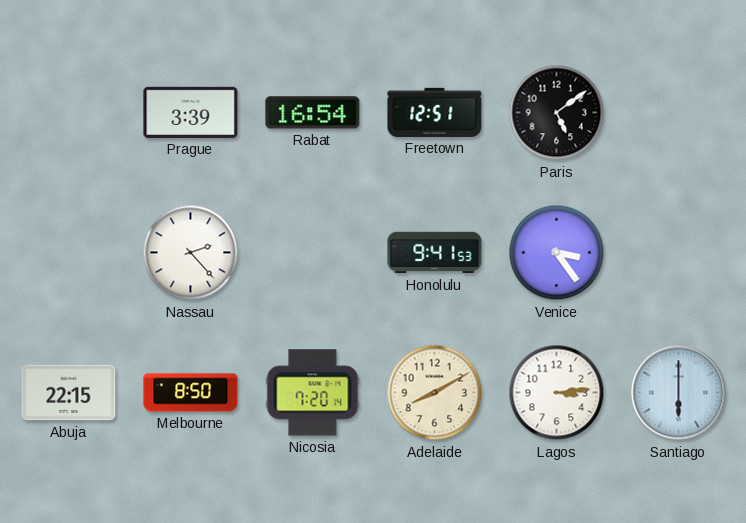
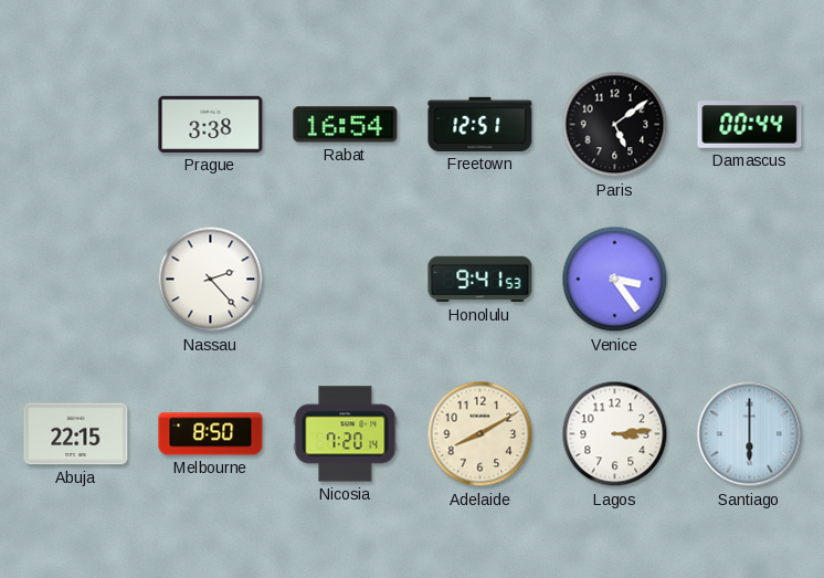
Prague: 3:39 -> 3:38
Damascus: none -> 00:44
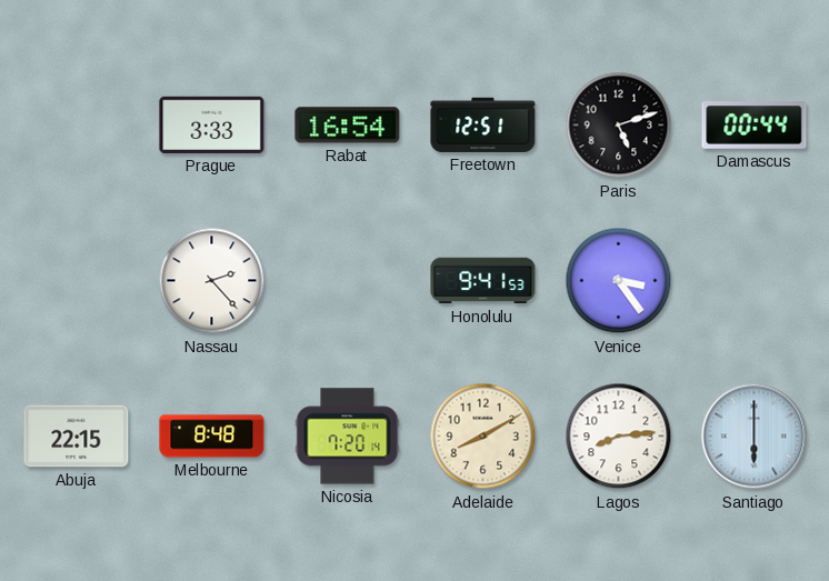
Prague: 3:38 -> 3:33
Paris: 5:09 -> 5:12
Melbourne: 8:50 -> 8:48
Lagos: 3:14 -> 8:14
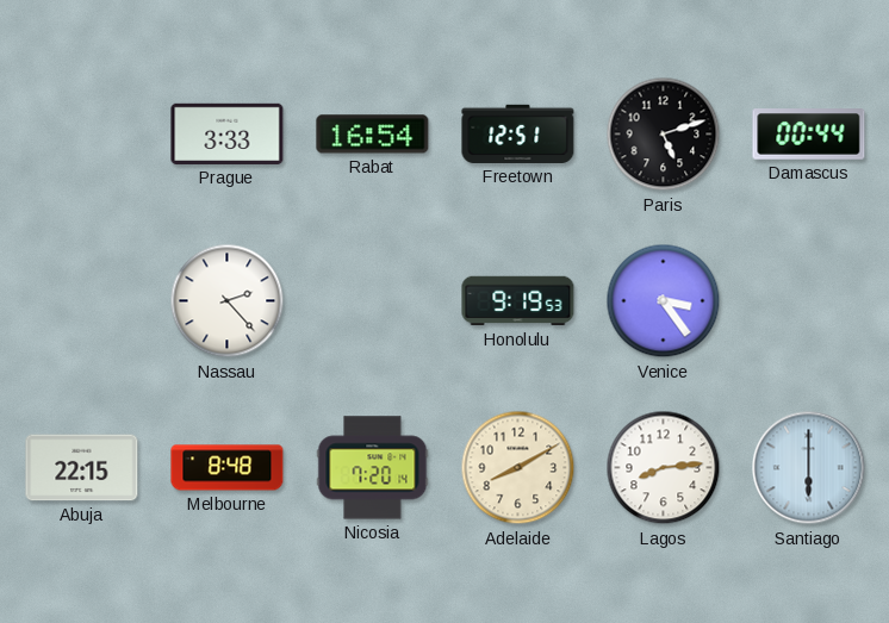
Honolulu: 9:41 -> 9:19
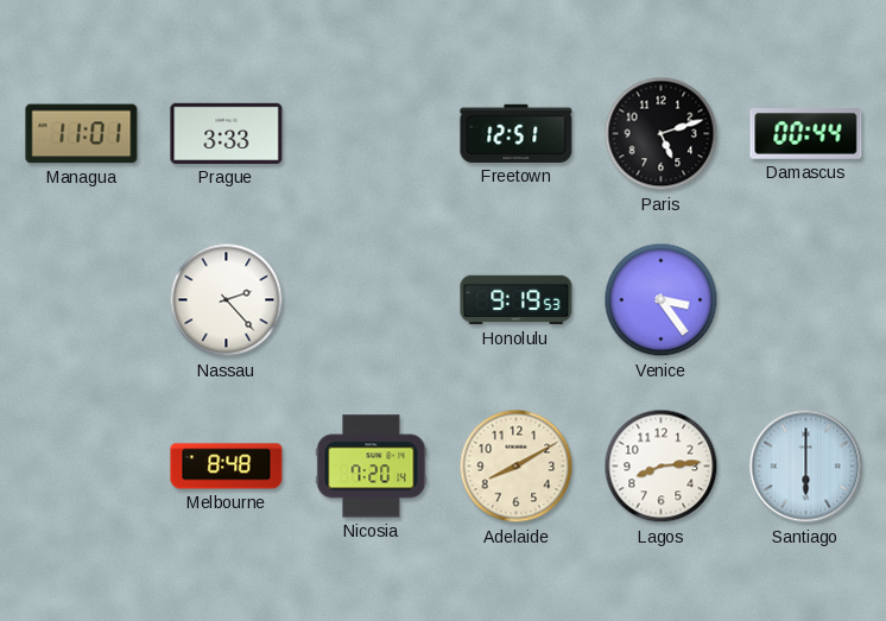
Managua: none -> 11:01
Rabat: 16:54 -> none
Abuja: 22:15 -> none
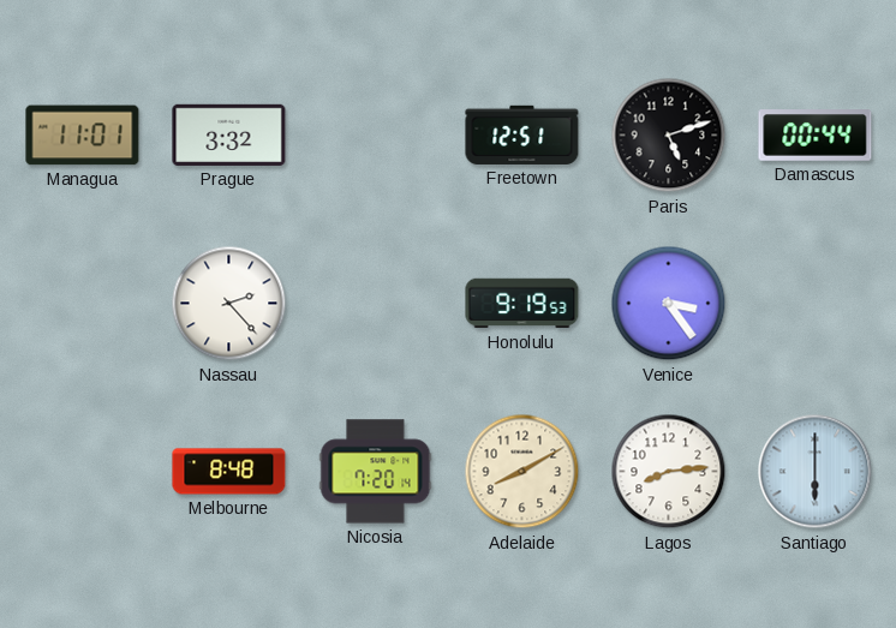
Prague: 3:33 -> 3:32
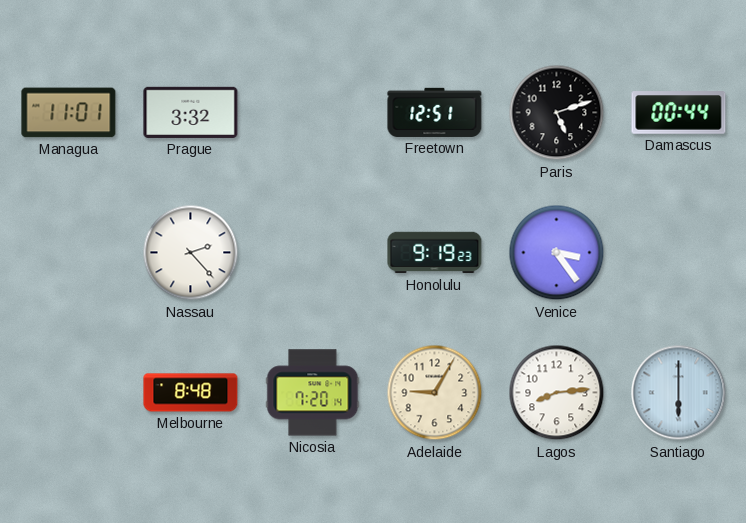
Honolulu: 9:19:53 -> 9:19:23
Adelaide: 8:10 -> 9:05
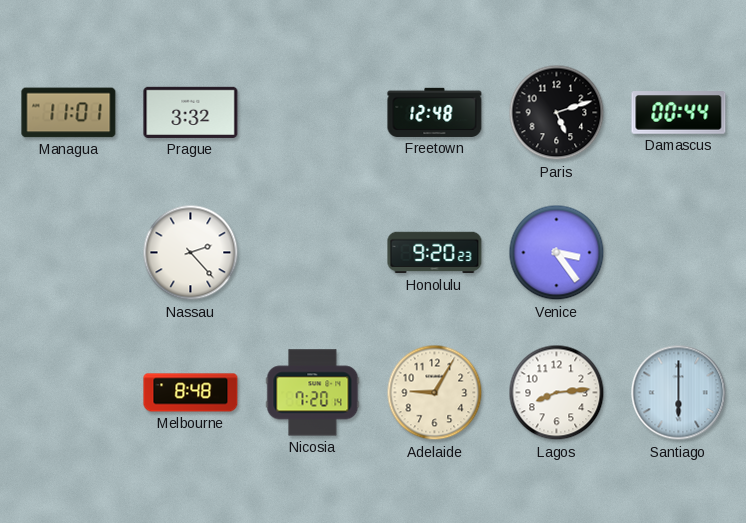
Freetown: 12:51 -> 12:48
Honolulu: 9:19 -> 9:20
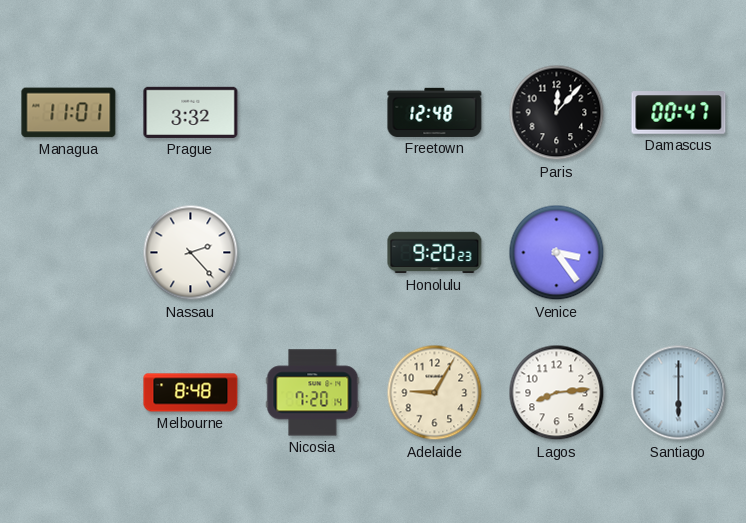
Paris: 5:12 -> 12:07
Damascus: 00:44 -> 00:47
